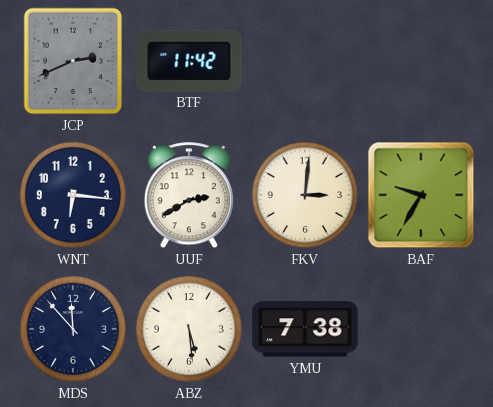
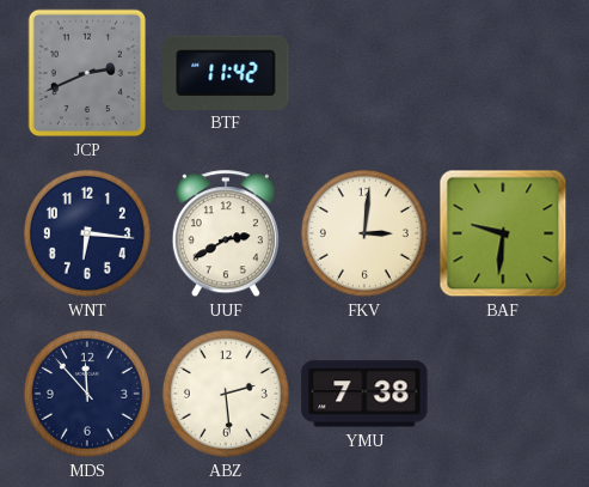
BAF: 9:35 -> 9:31
ABZ: 5:29 -> 2:29
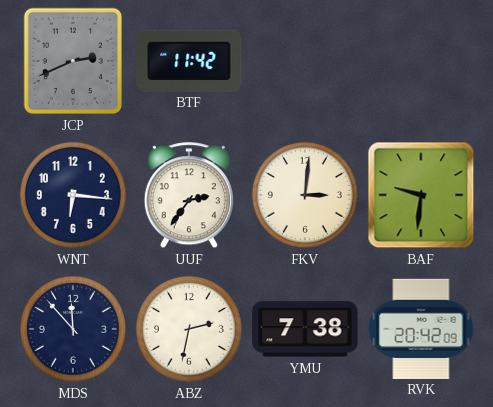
UUF: 2:40 -> 2:36
ABZ: 2:29 -> 2:32
RVK: none -> 20:42
